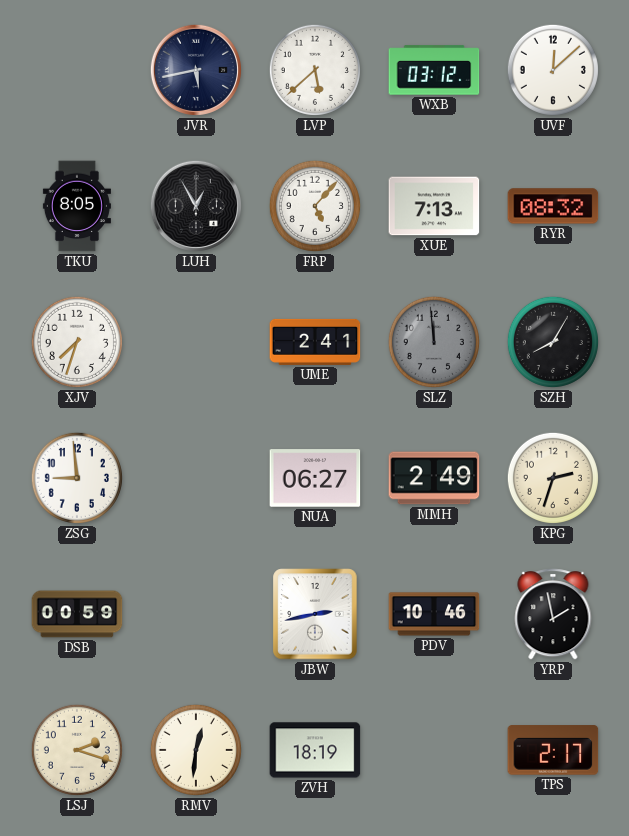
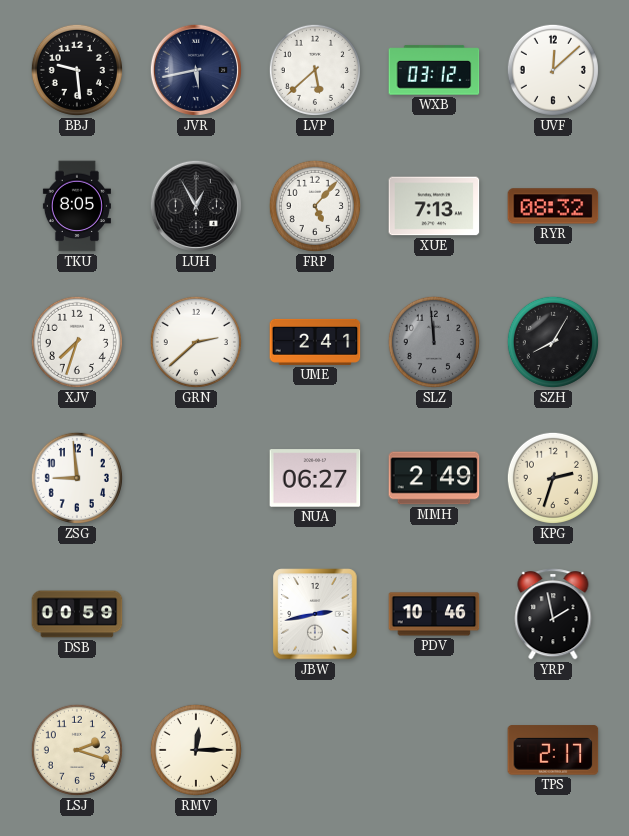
BBJ: none -> 9:29
GRN: none -> 2:38
RMV: 12:31 -> 12:15
ZVH: 18:19 -> none
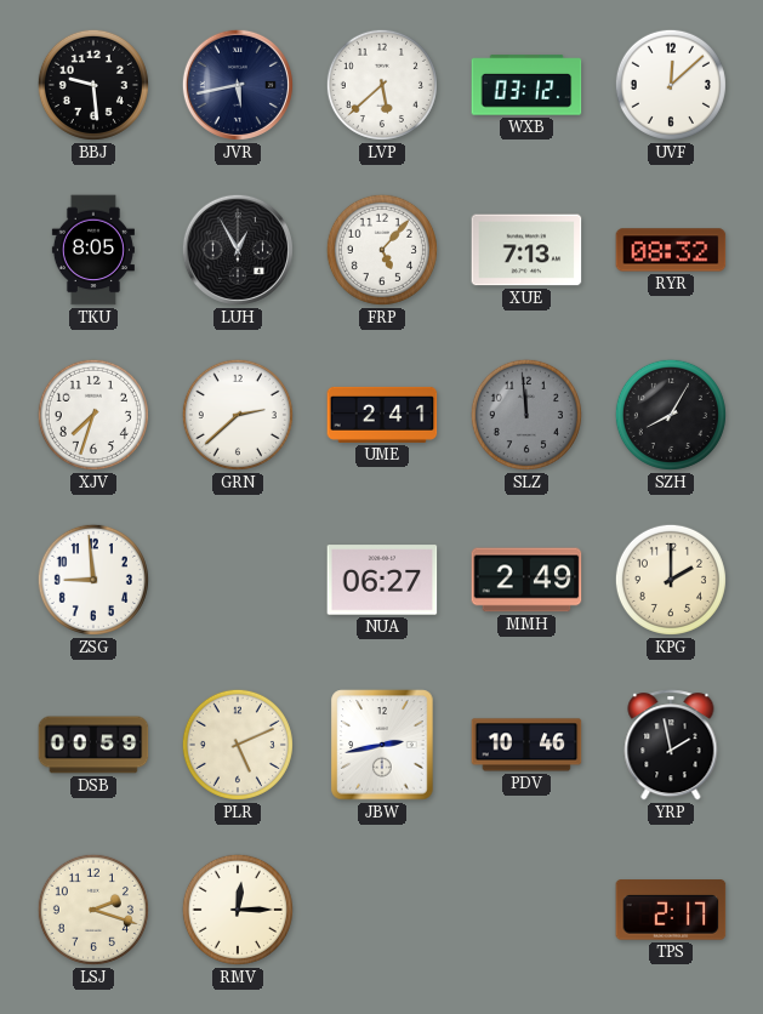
KPG: 2:33 -> 2:00
PLR: none -> 5:11
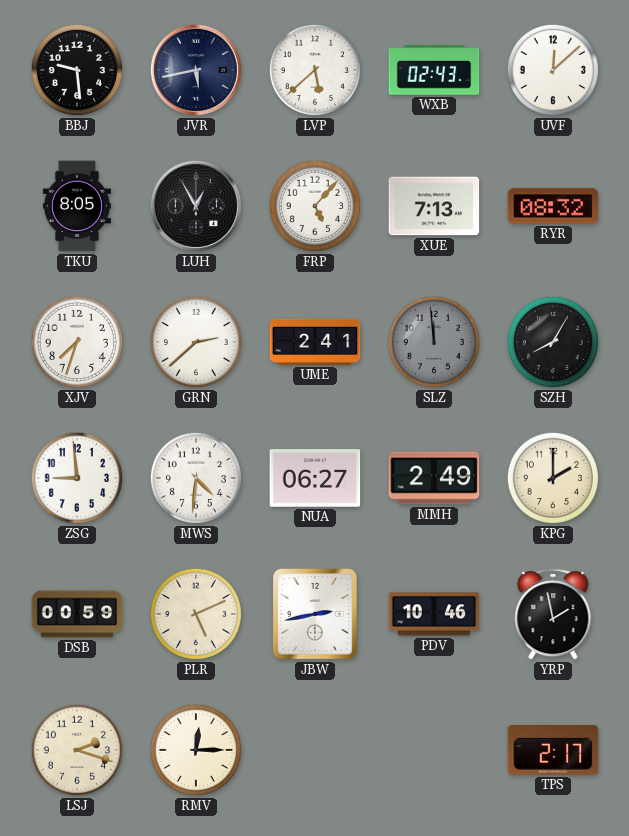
WXB: 03:12 -> 02:43
MWS: none -> 4:31
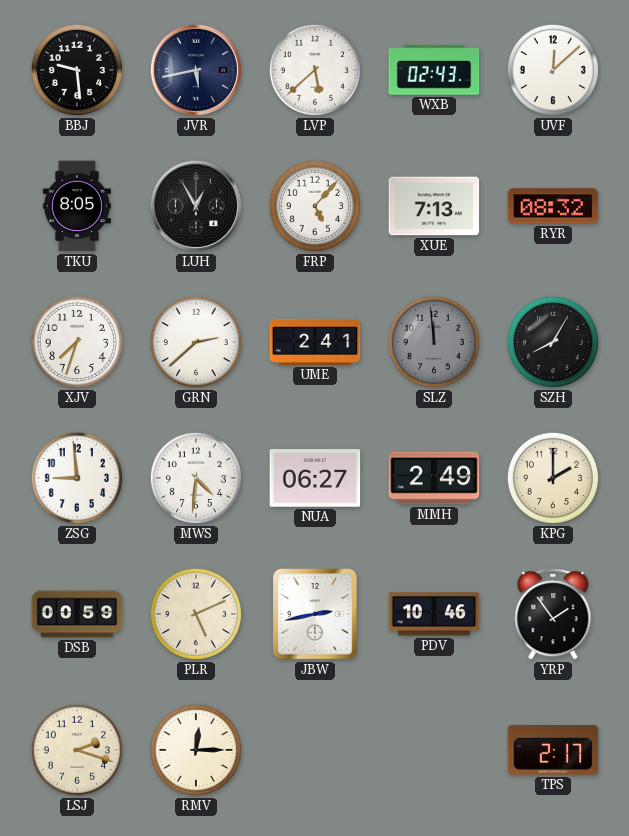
YRP: 1:58 -> 1:54
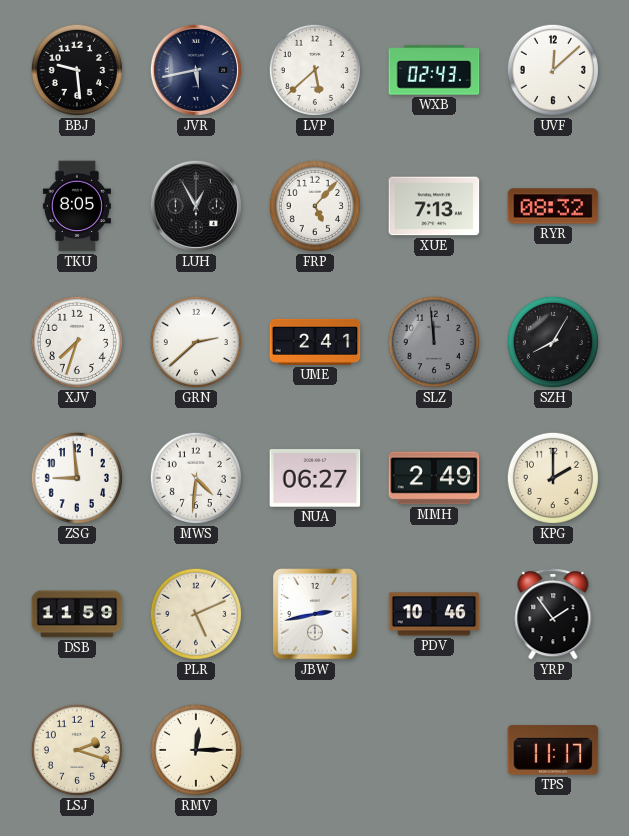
DSB: 00:59 -> 11:59
TPS: 2:17 -> 11:17
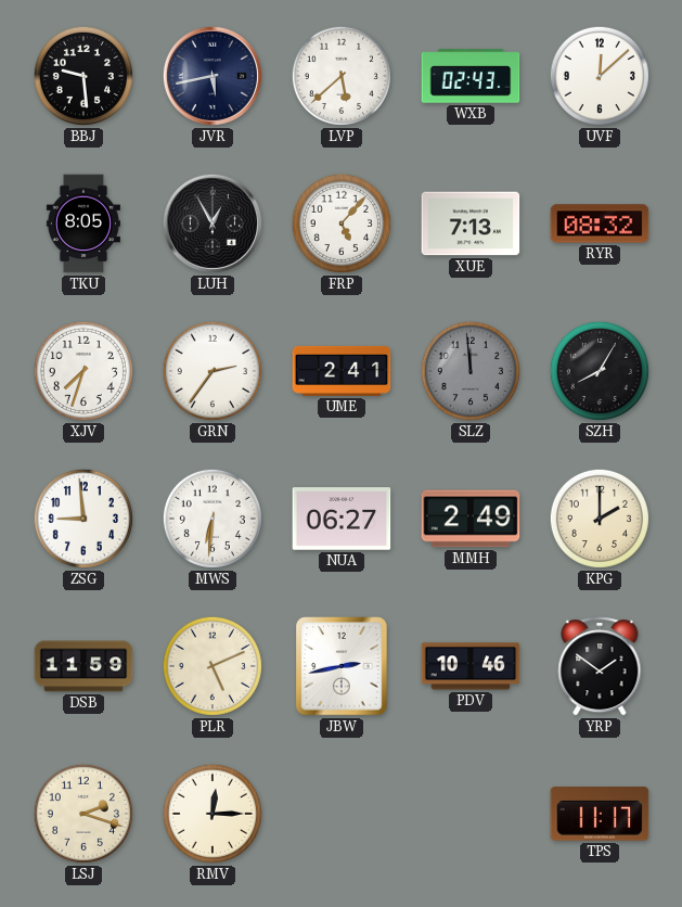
GRN: 2:38 -> 2:36
MWS: 4:31 -> 6:31
YRP: 1:54 -> 1:51
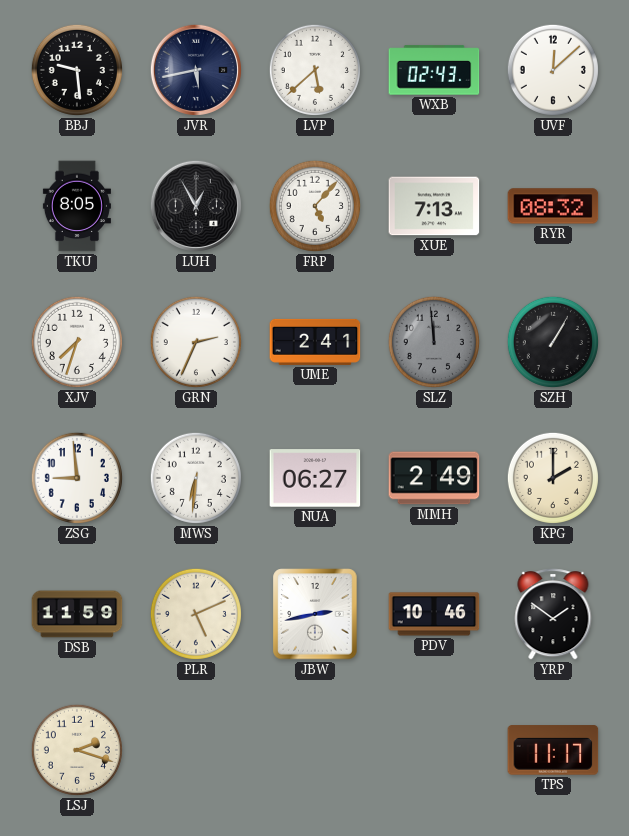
GRN: 2:36 -> 2:34
SZH: 8:05 -> 1:05
RMV: 12:15 -> none
